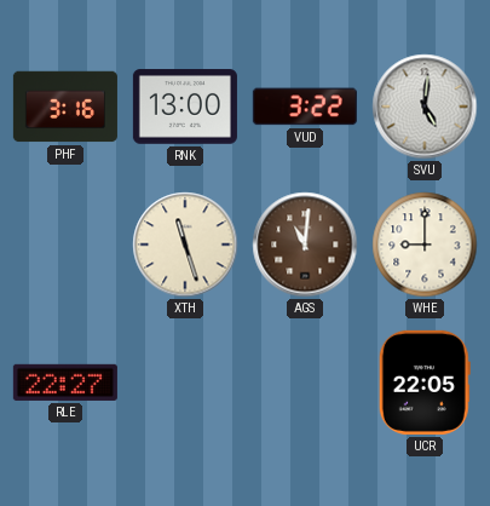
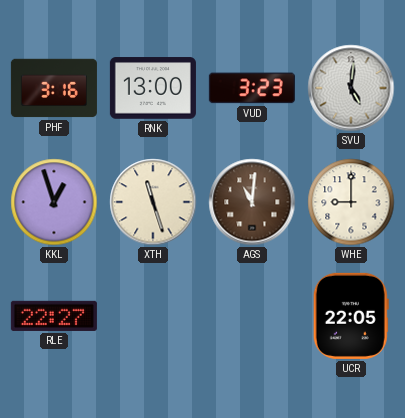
VUD: 3:22 -> 3:23
KKL: none -> 12:57
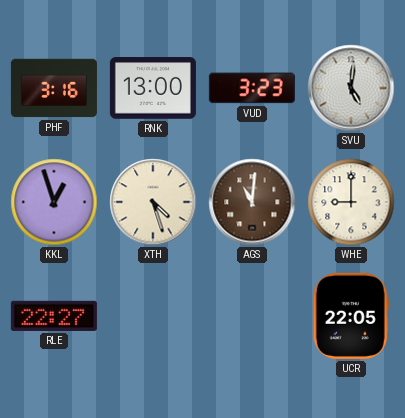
XTH: 11:27 -> 4:27
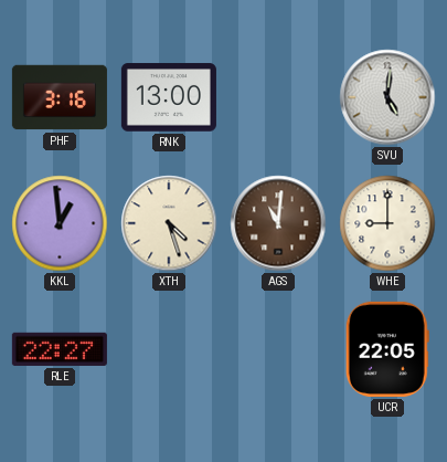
VUD: 3:23 -> none
KKL: 12:57 -> 12:59
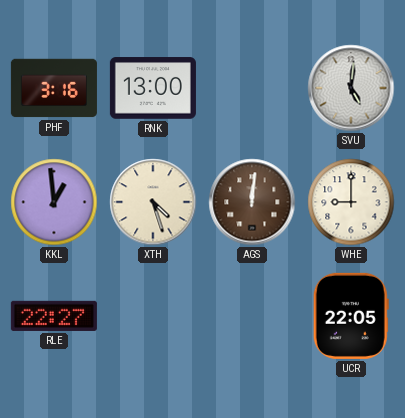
AGS: 11:01 -> 12:01
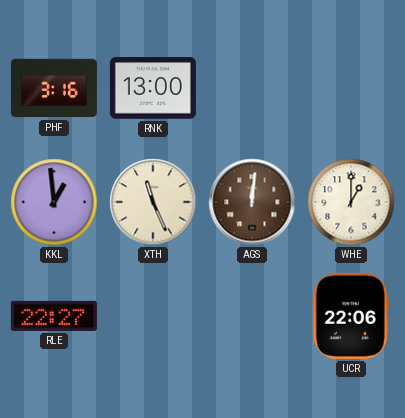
SVU: 5:01 -> none
XTH: 4:27 -> 11:26
WHE: 9:00 -> 1:00
UCR: 22:05 -> 22:06
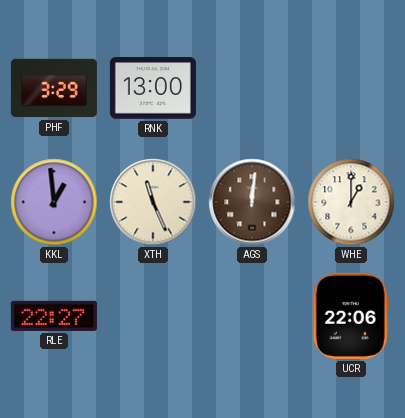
PHF: 3:16 -> 3:29
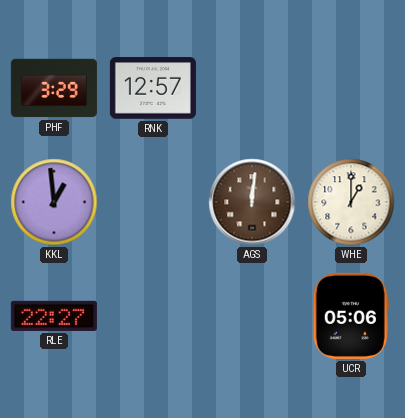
RNK: 13:00 -> 12:57
XTH: 11:26 -> none
UCR: 22:06 -> 05:06
